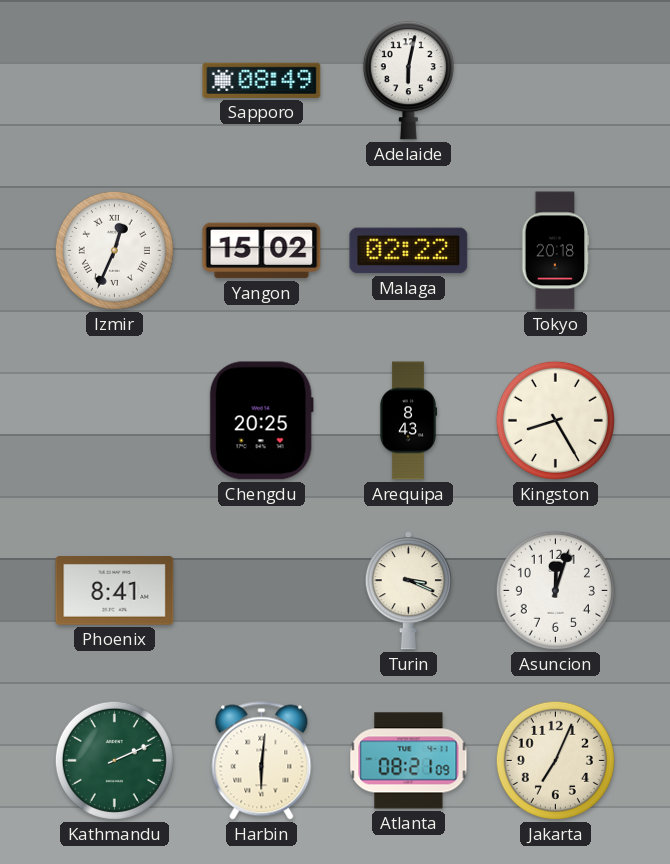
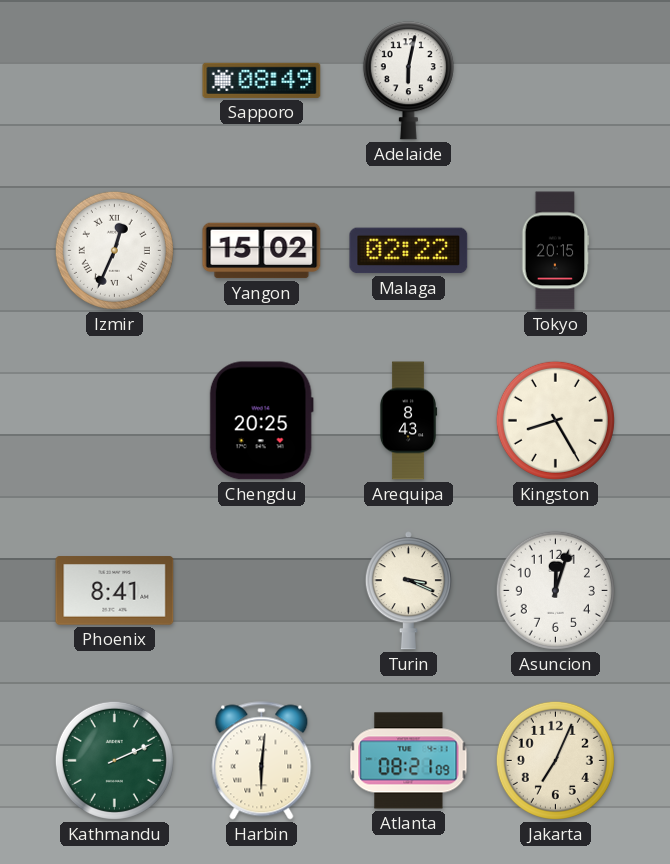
Tokyo: 20:18 -> 20:15
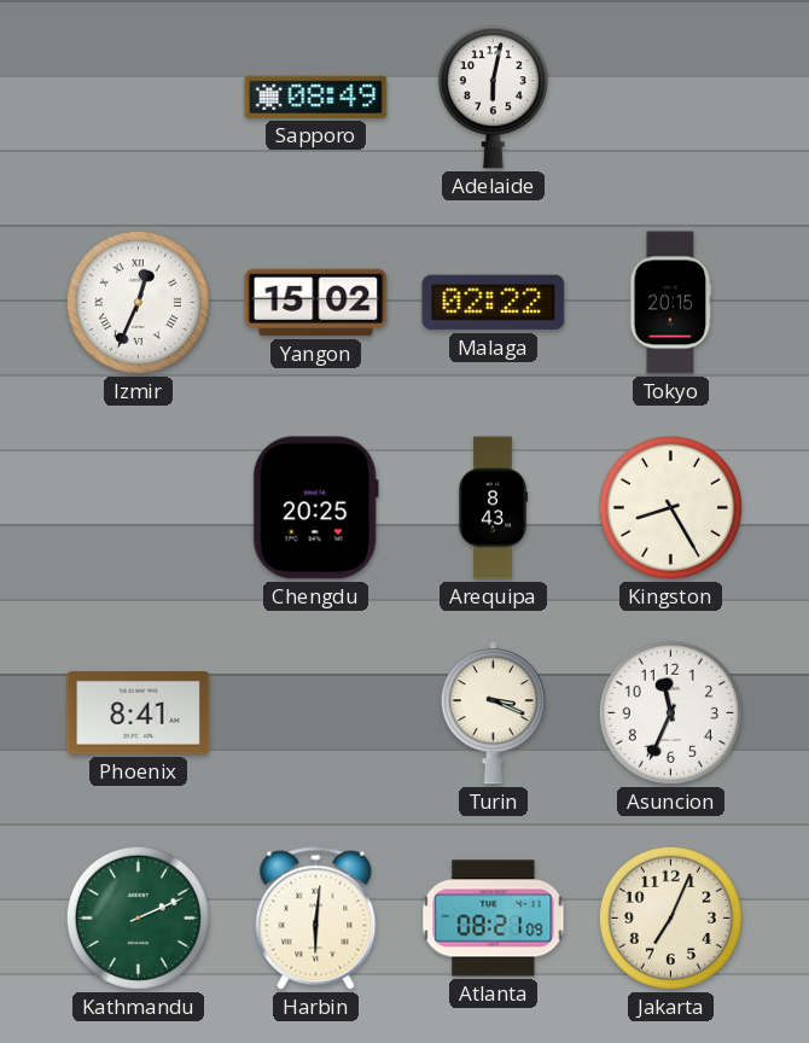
Asuncion: 12:03 -> 11:34
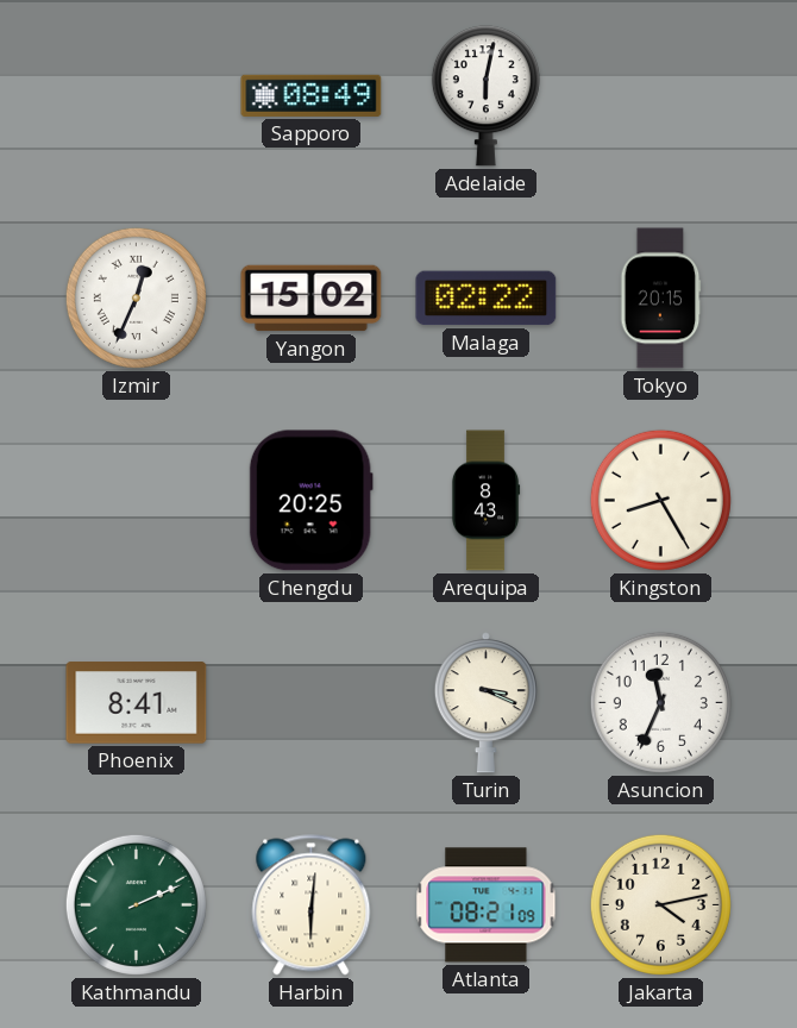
Jakarta: 7:04 -> 4:13
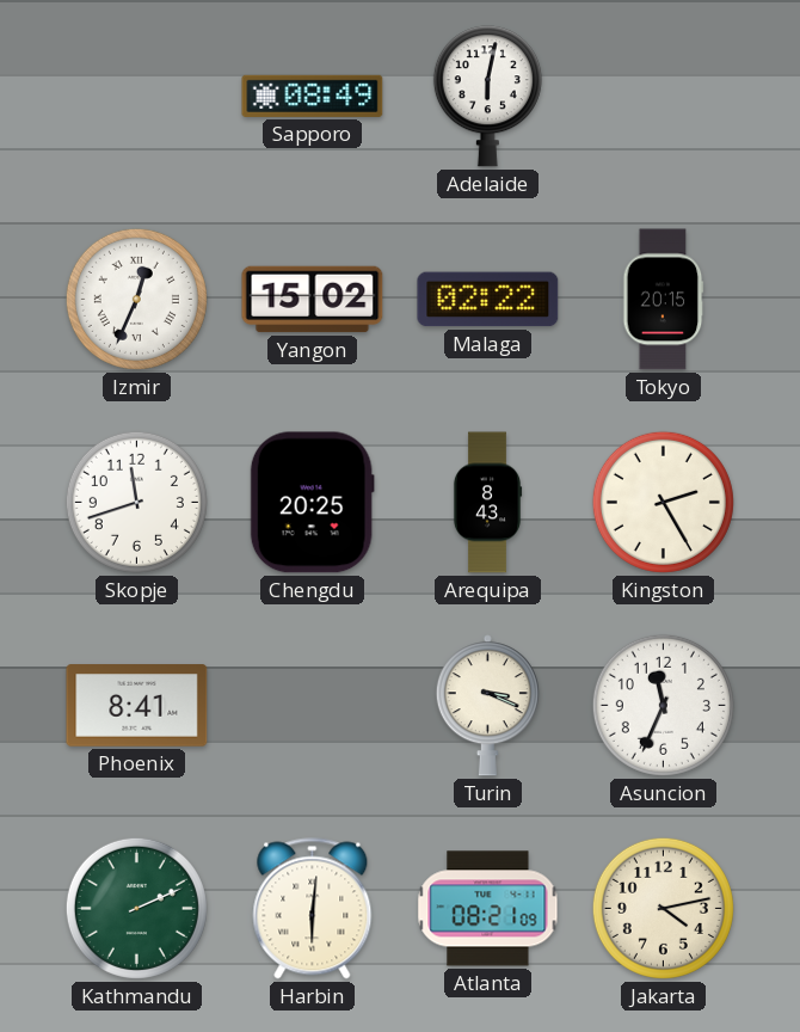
Skopje: none -> 11:42
Kingston: 8:25 -> 2:25
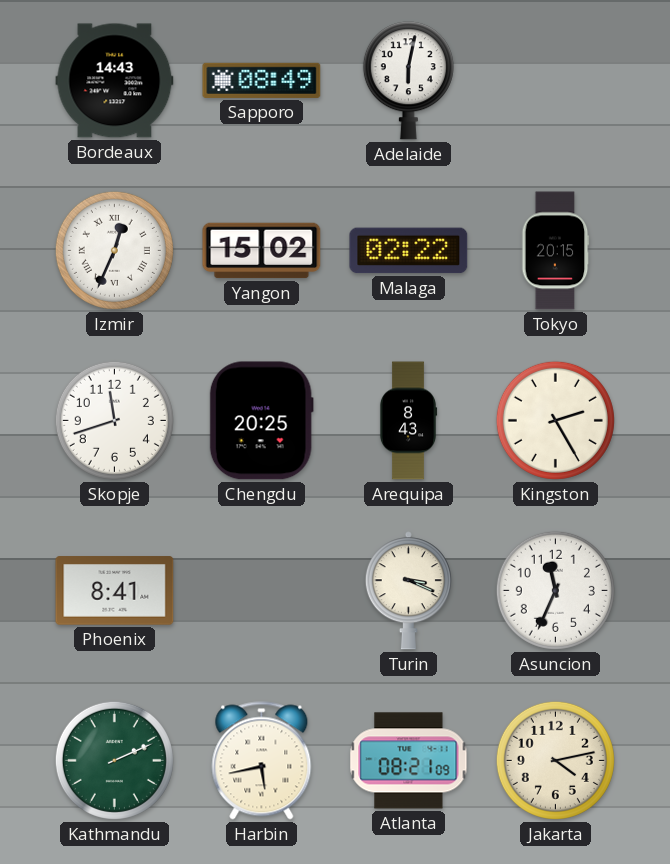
Bordeaux: none -> 14:43
Harbin: 6:01 -> 5:43
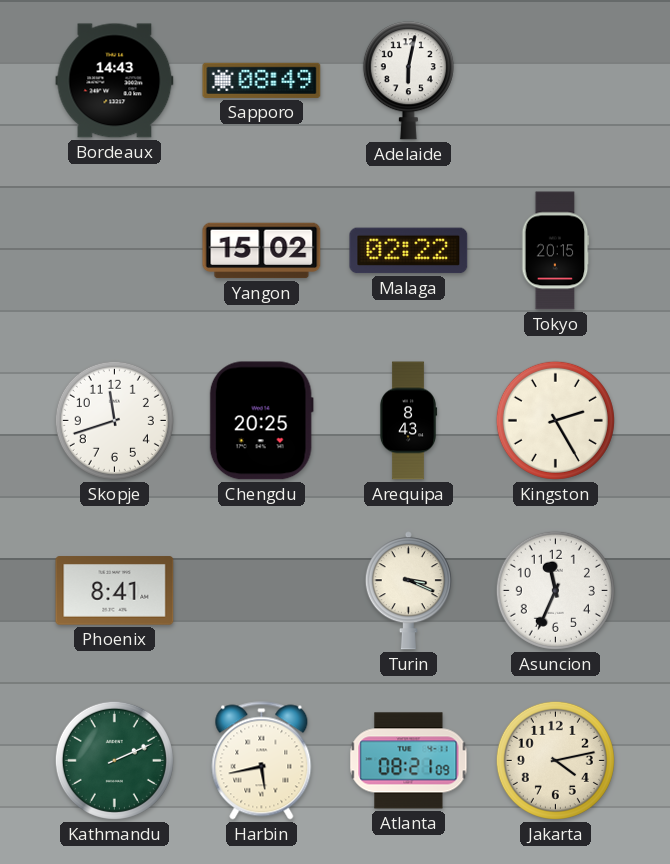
Izmir: 12:34 -> none
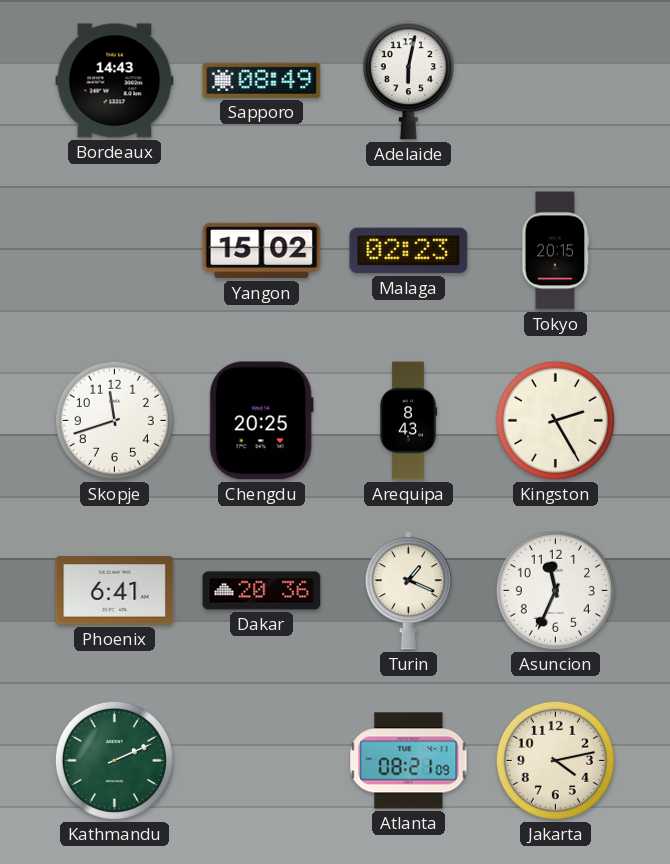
Malaga: 02:22 -> 02:23
Phoenix: 8:41 -> 6:41
Dakar: none -> 20:36
Turin: 3:19 -> 1:19
Harbin: 5:43 -> none
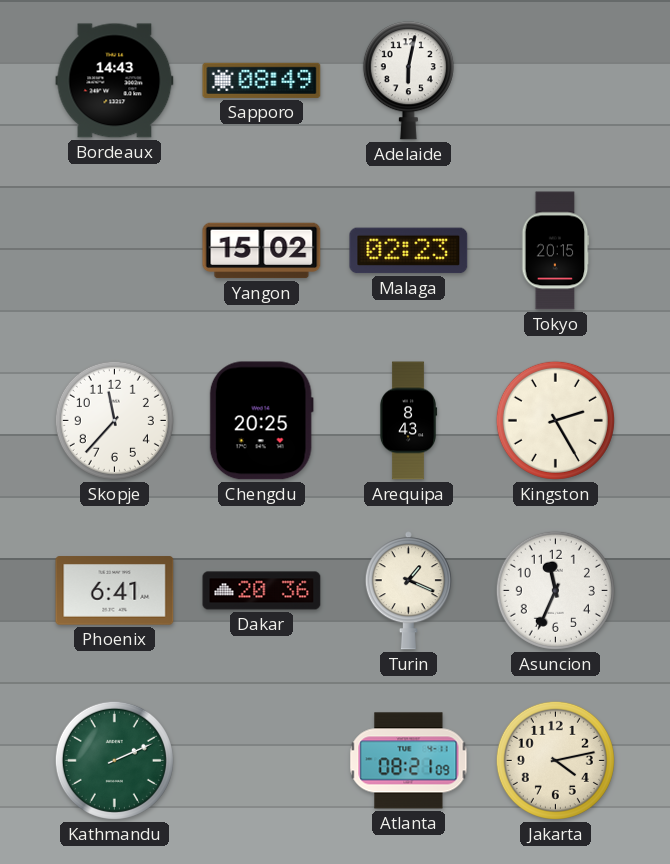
Skopje: 11:42 -> 11:37
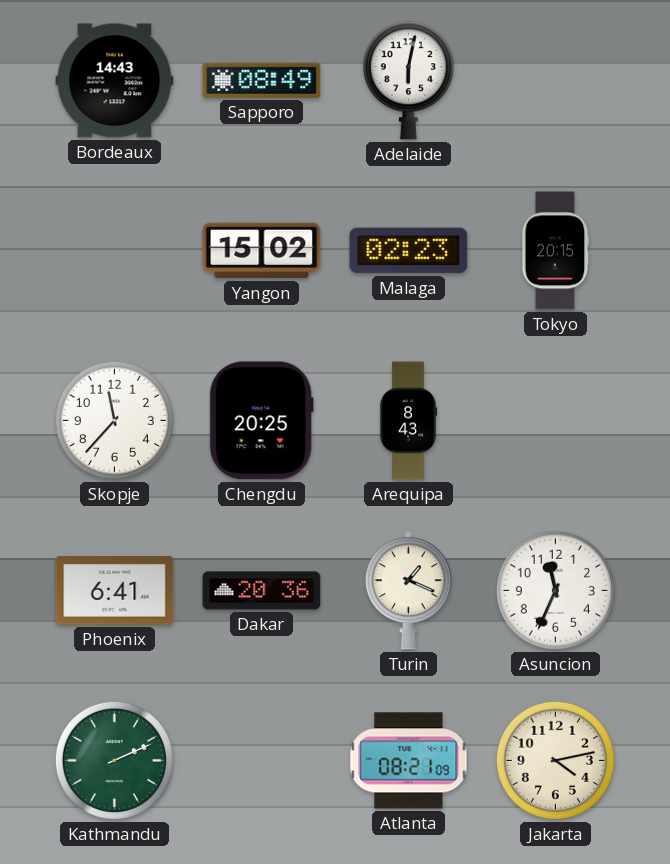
Kingston: 2:25 -> none
